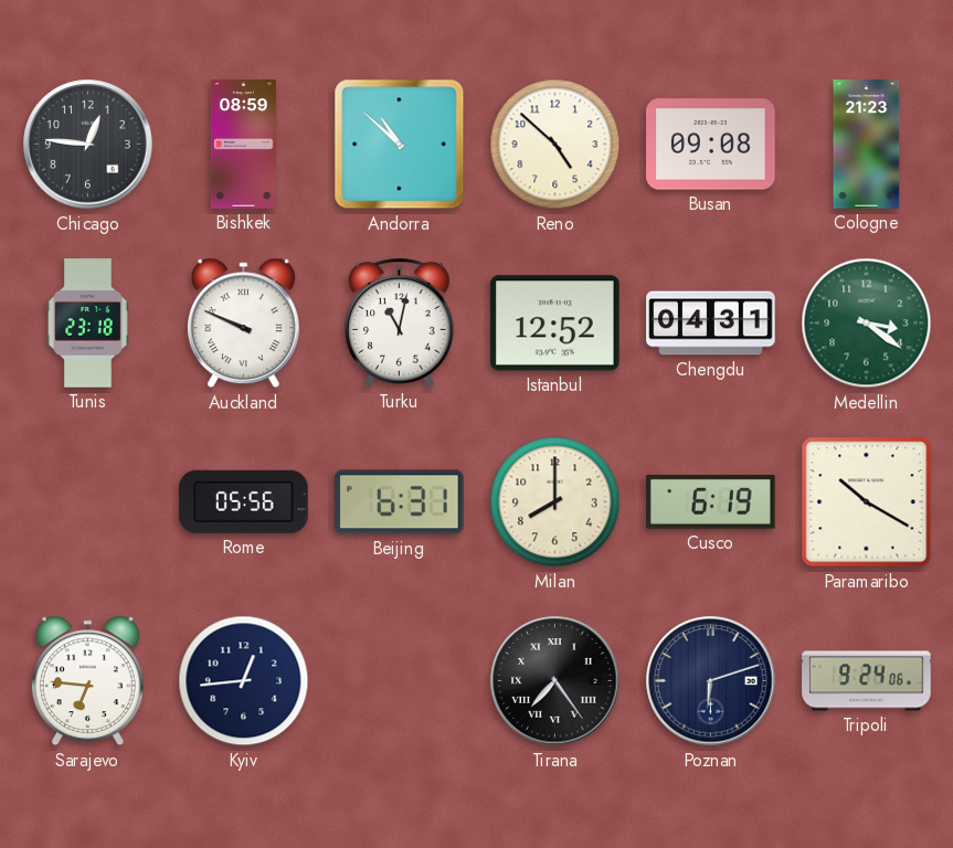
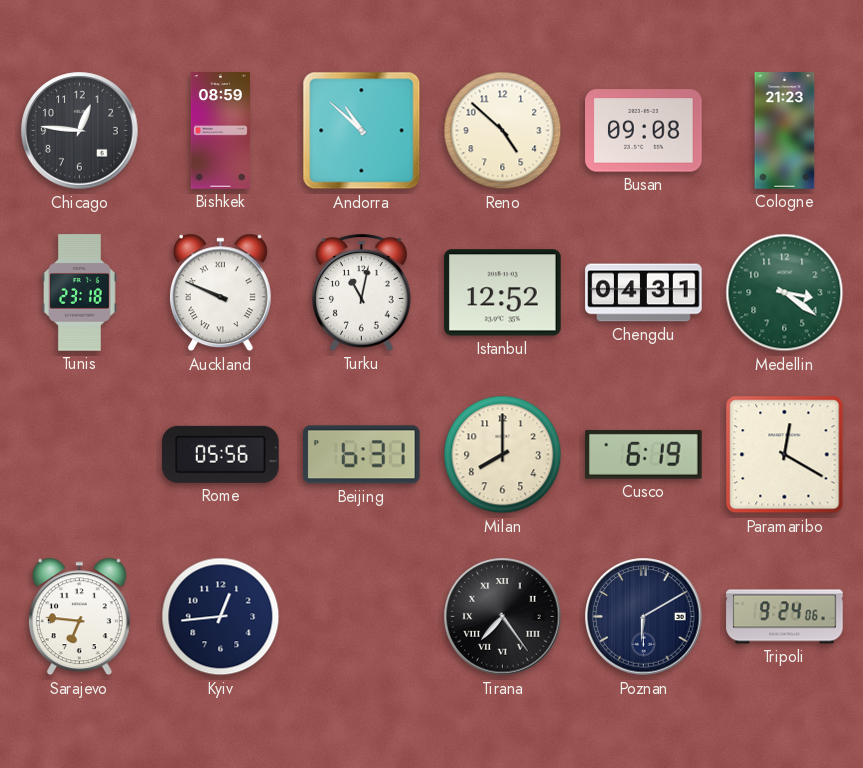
Paramaribo: 10:20 -> 12:20
Poznan: 6:12 -> 6:10
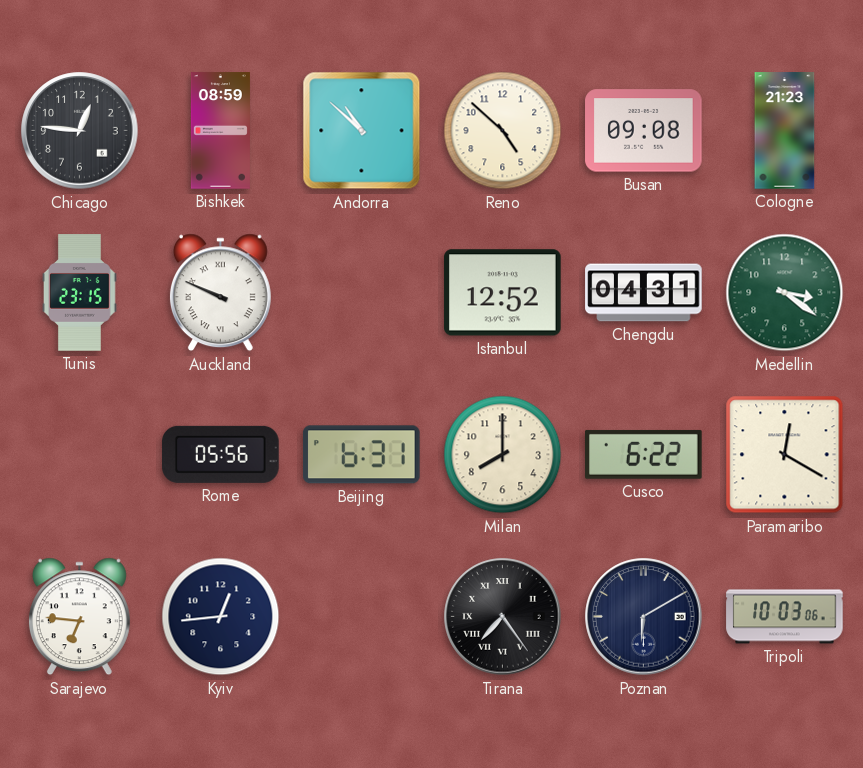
Tunis: 23:18 -> 23:15
Turku: 11:02 -> none
Cusco: 6:19 -> 6:22
Tripoli: 9:24 -> 10:03
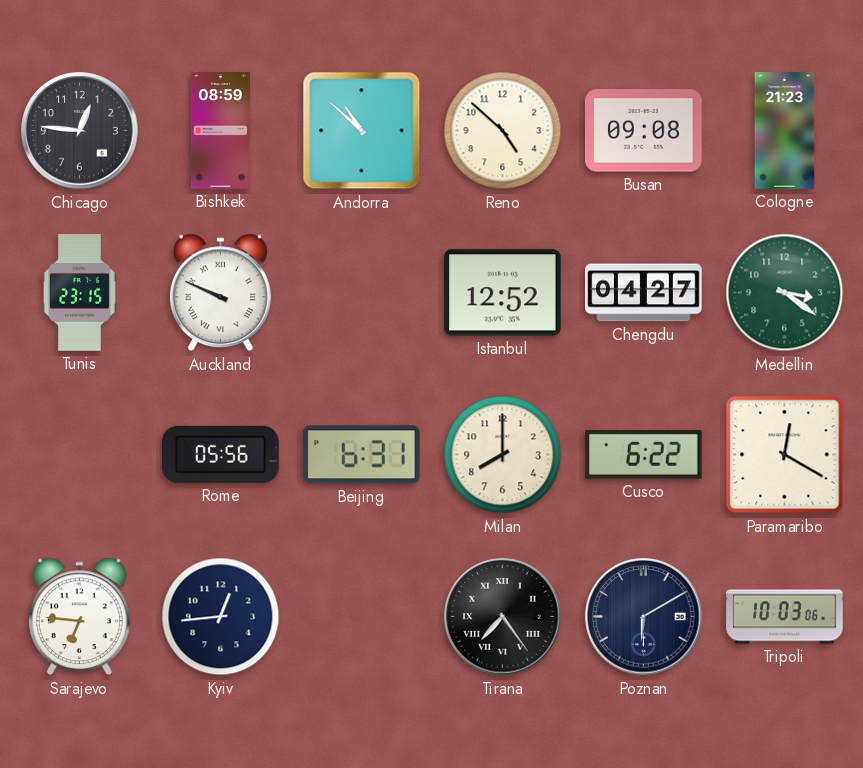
Chengdu: 04:31 -> 04:27
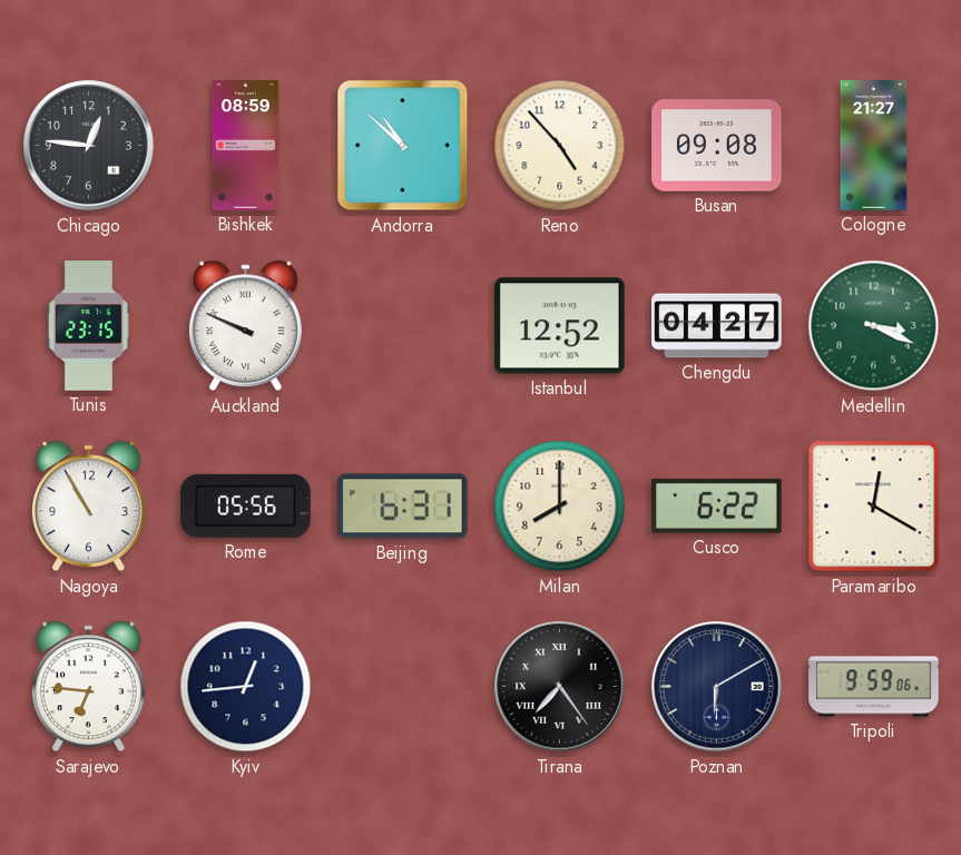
Reno: 4:52 -> 4:53
Cologne: 21:23 -> 21:27
Medellin: 3:21 -> 3:19
Nagoya: none -> 10:55
Tripoli: 10:03 -> 9:59
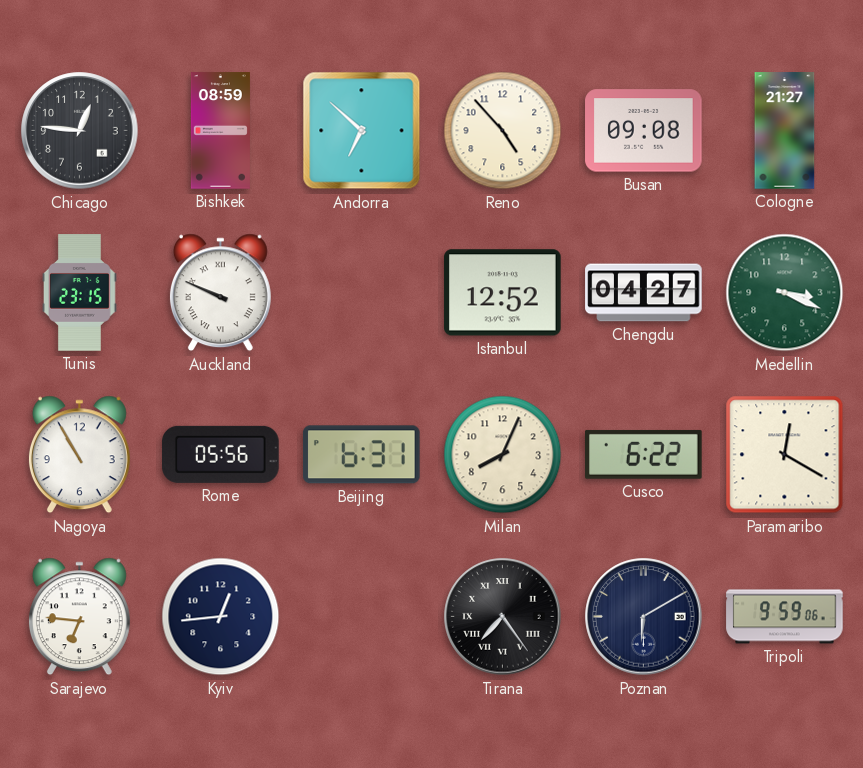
Andorra: 10:52 -> 6:52
Milan: 8:00 -> 8:04
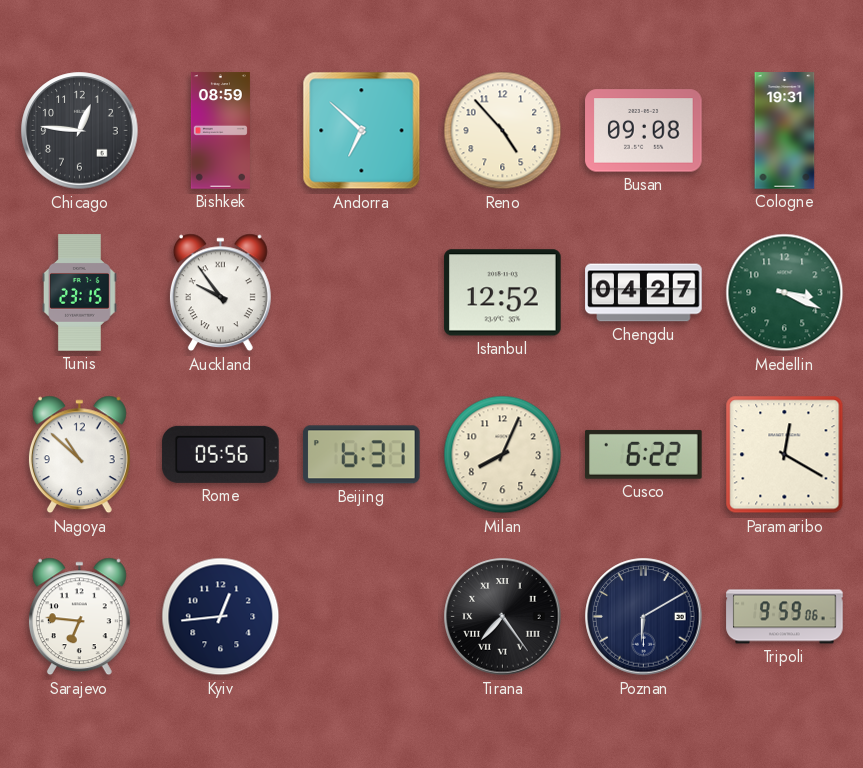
Cologne: 21:27 -> 19:31
Auckland: 9:49 -> 9:54
Nagoya: 10:55 -> 10:52
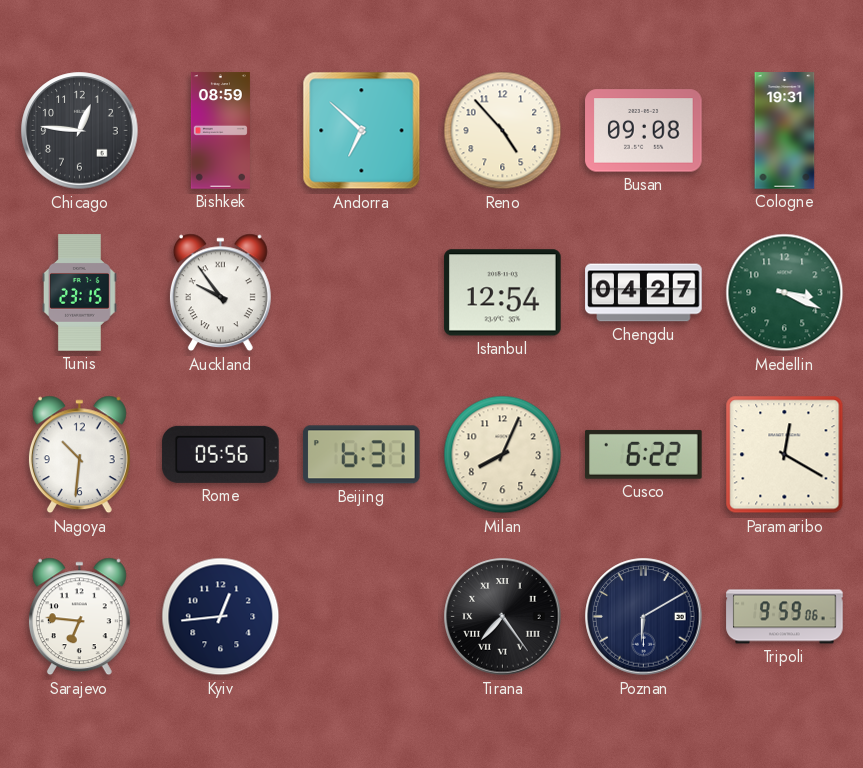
Istanbul: 12:52 -> 12:54
Nagoya: 10:52 -> 10:31
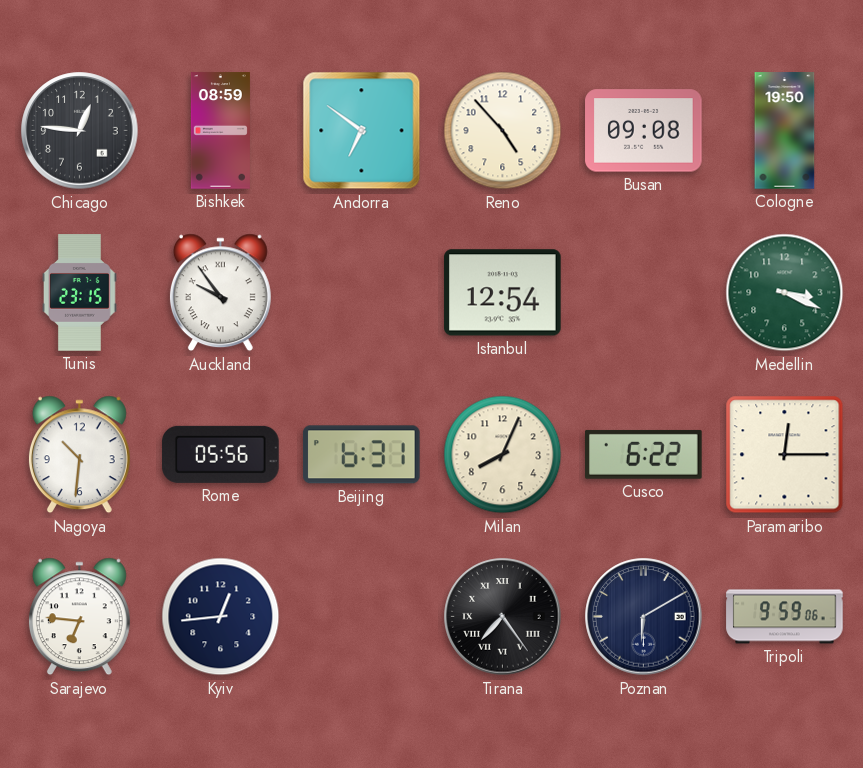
Andorra: 6:52 -> 6:51
Cologne: 19:31 -> 19:50
Chengdu: 04:27 -> none
Paramaribo: 12:20 -> 12:15
